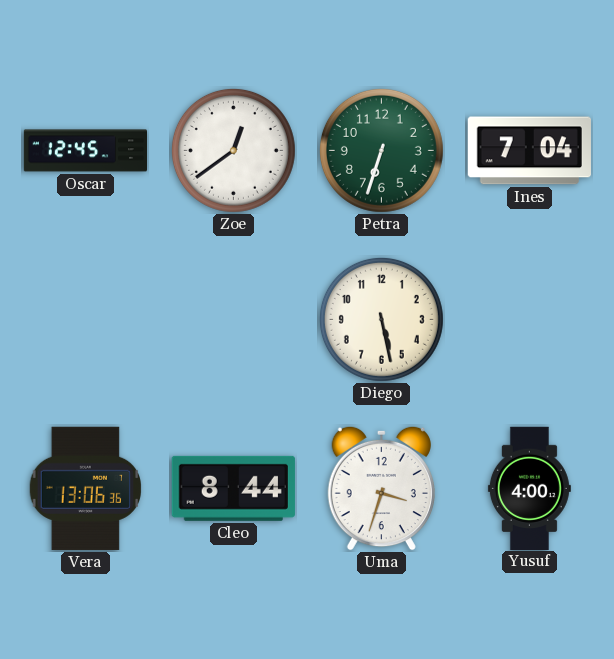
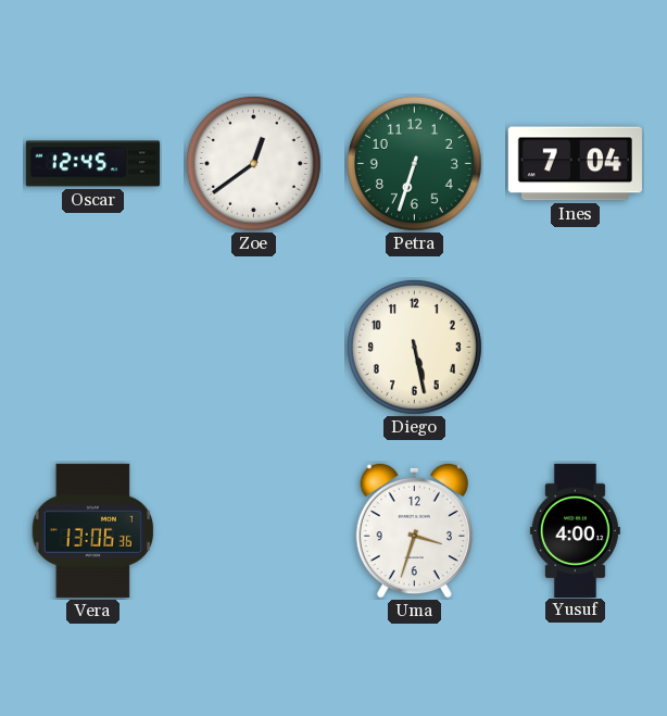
Cleo: 8:44 -> none
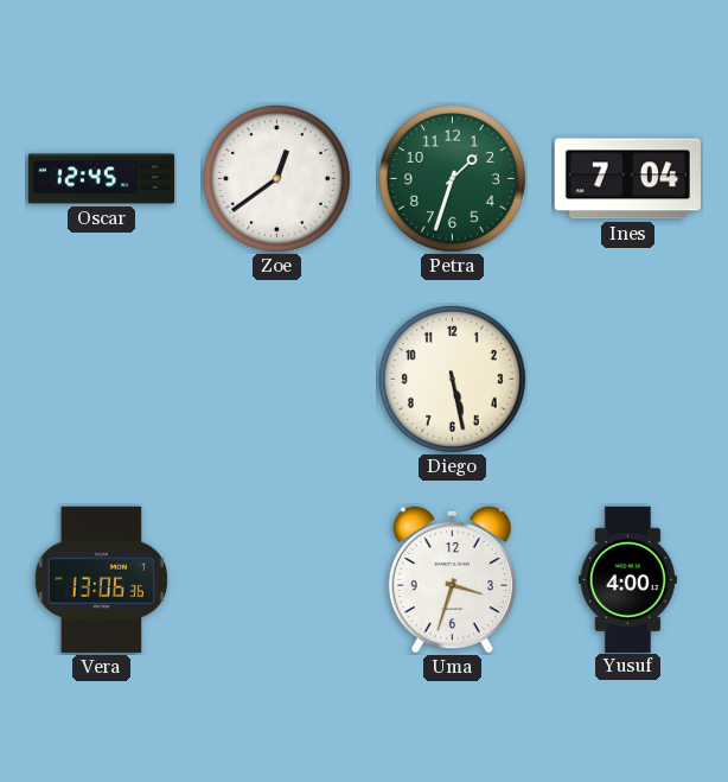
Petra: 6:33 -> 1:33
